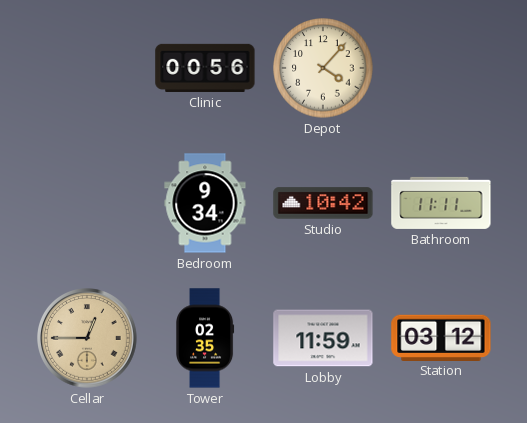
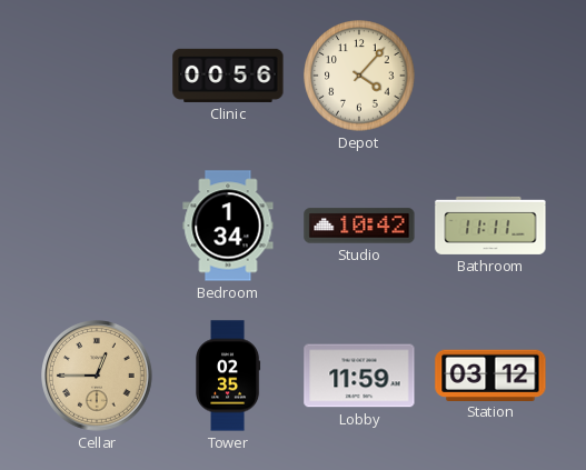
Bedroom: 9:34 -> 1:34
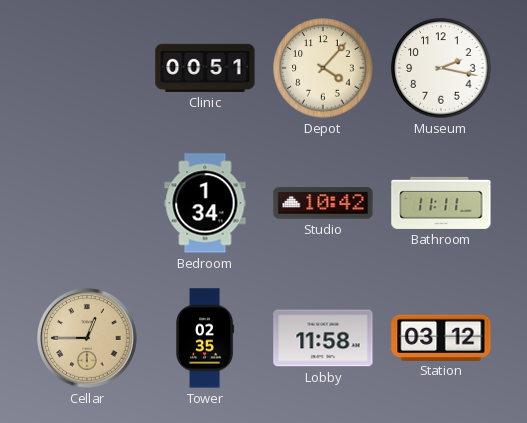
Clinic: 00:56 -> 00:51
Museum: none -> 2:17
Lobby: 11:59 -> 11:58
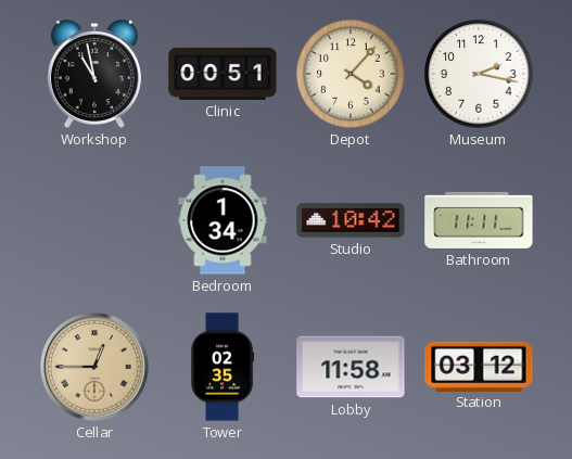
Workshop: none -> 10:58
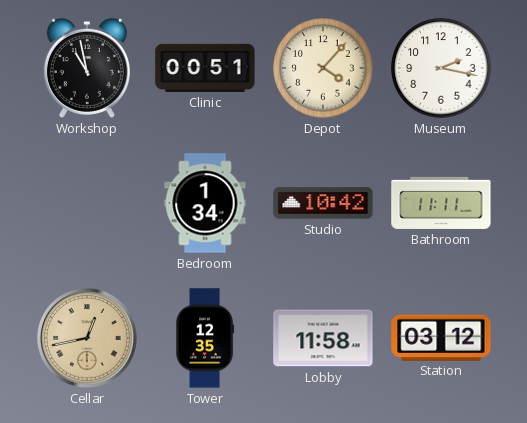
Cellar: 12:45 -> 12:43
Tower: 02:35 -> 12:35
